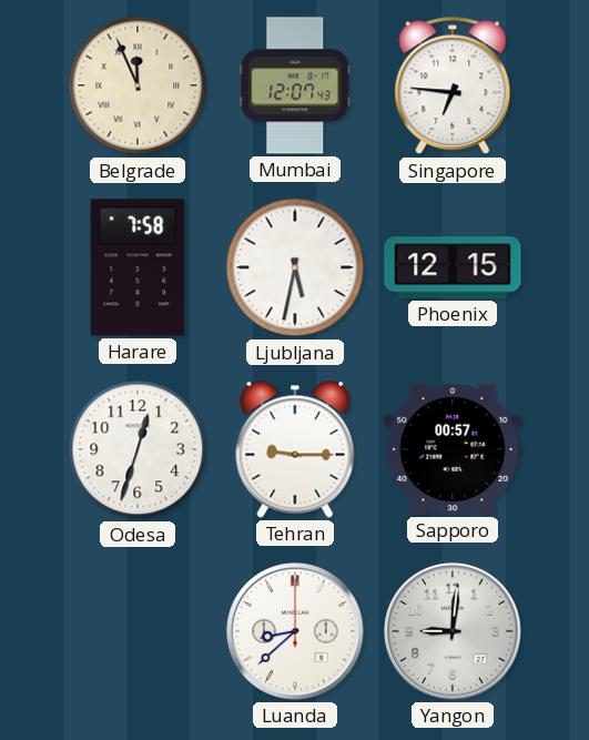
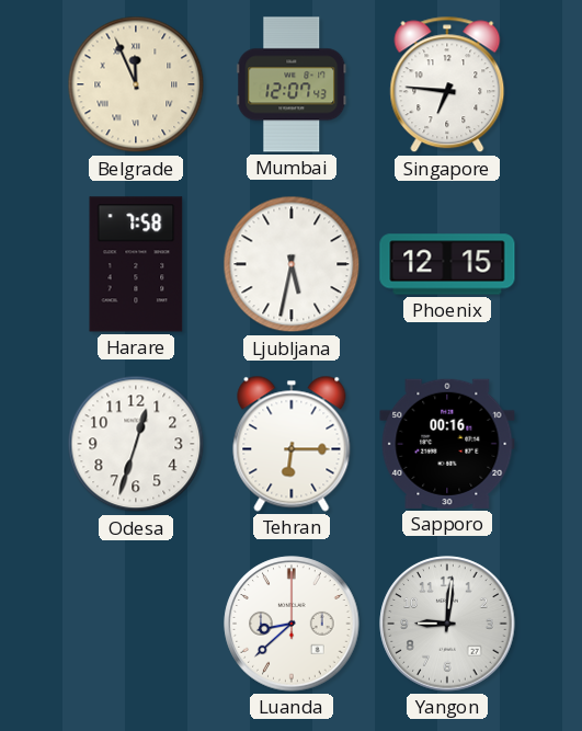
Tehran: 9:15 -> 6:15
Sapporo: 00:57 -> 00:16
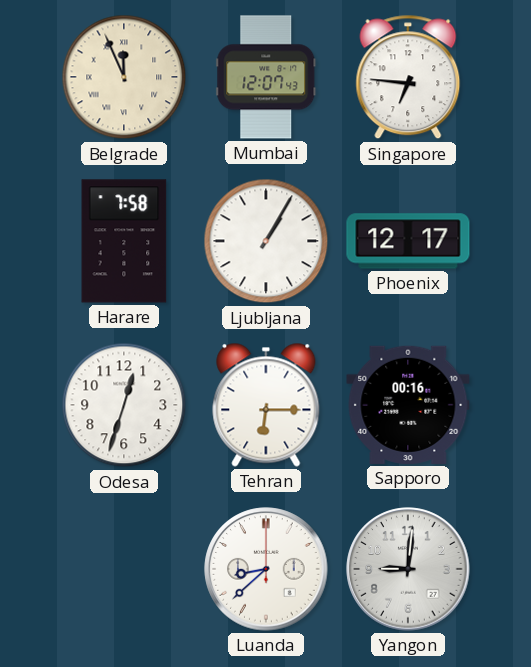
Ljubljana: 5:32 -> 1:05
Phoenix: 12:15 -> 12:17
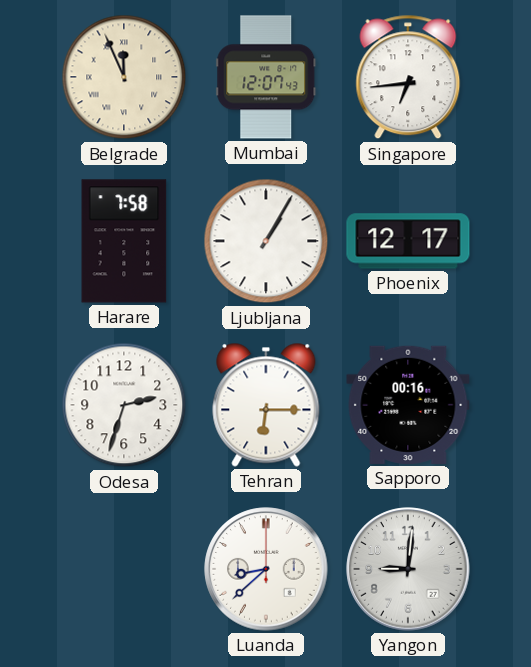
Singapore: 6:46 -> 6:44
Odesa: 12:33 -> 2:33
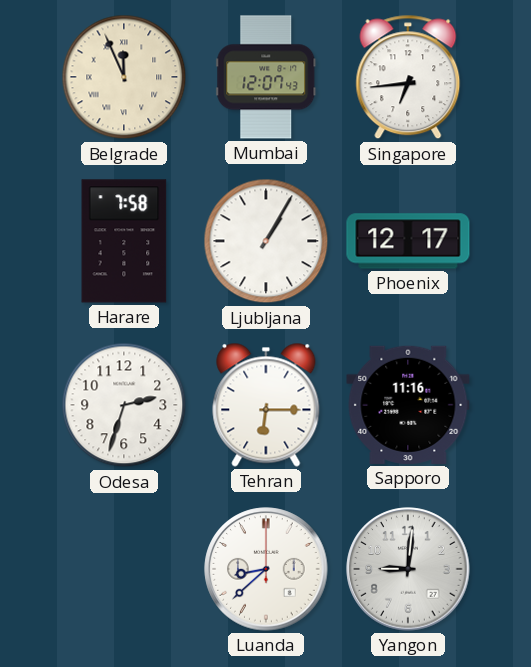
Sapporo: 00:16 -> 11:16
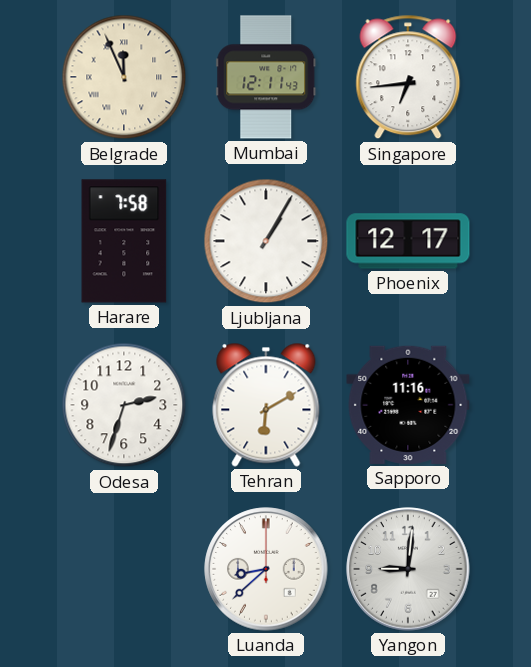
Mumbai: 12:07 -> 12:11
Tehran: 6:15 -> 6:10
